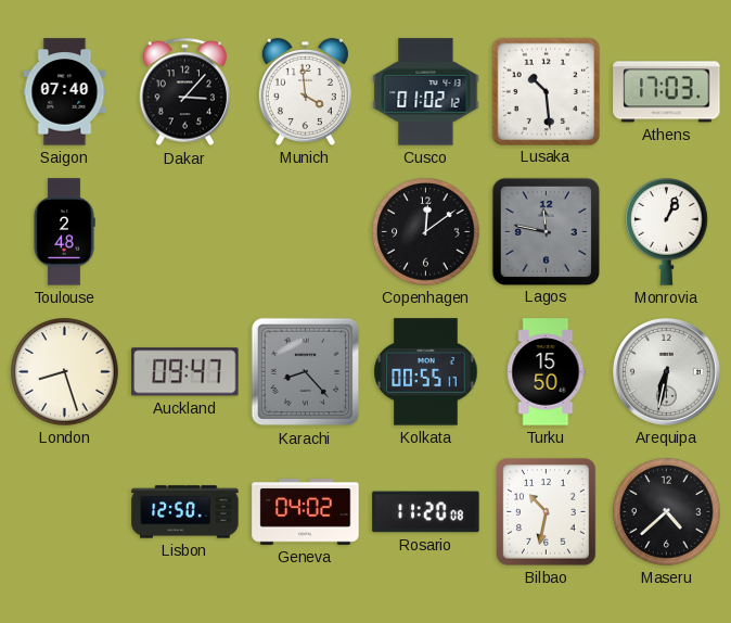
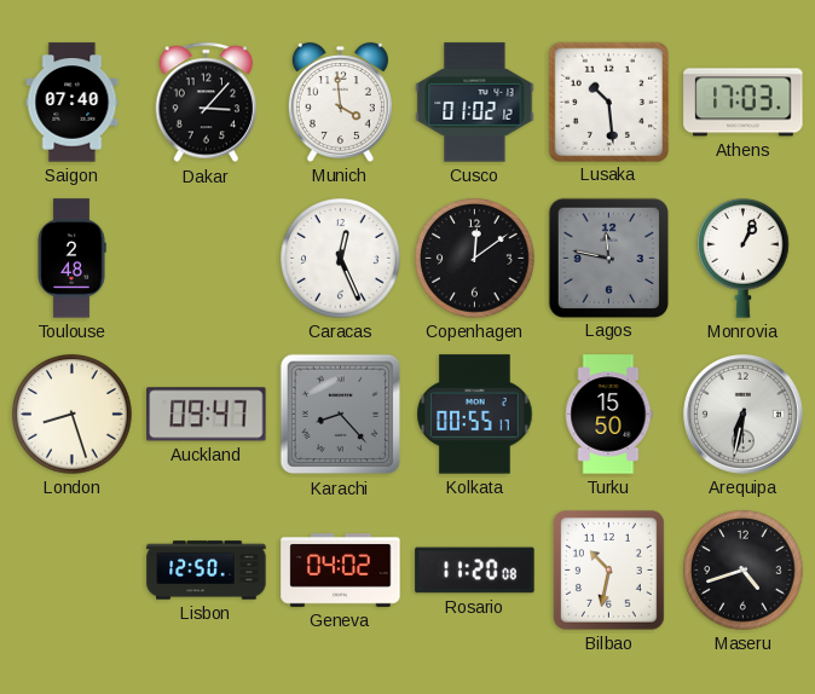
Caracas: none -> 12:26
Maseru: 4:38 -> 4:42
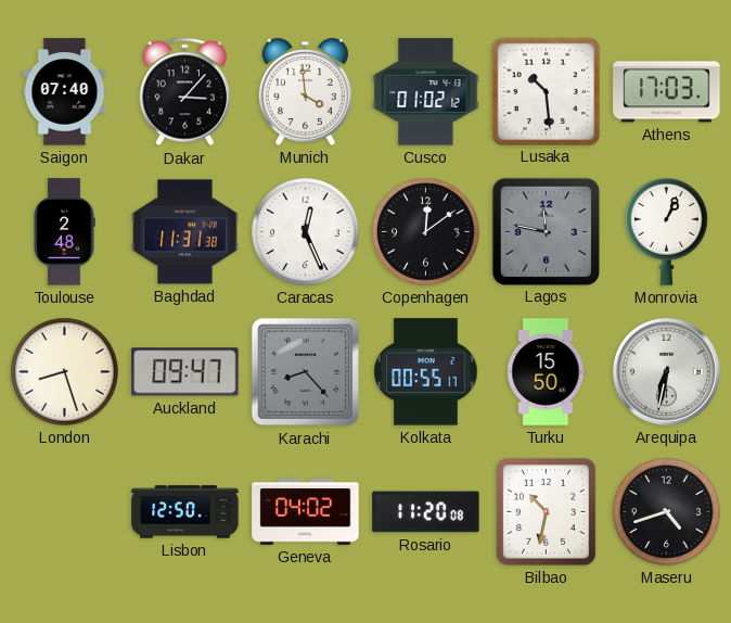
Baghdad: none -> 11:31
